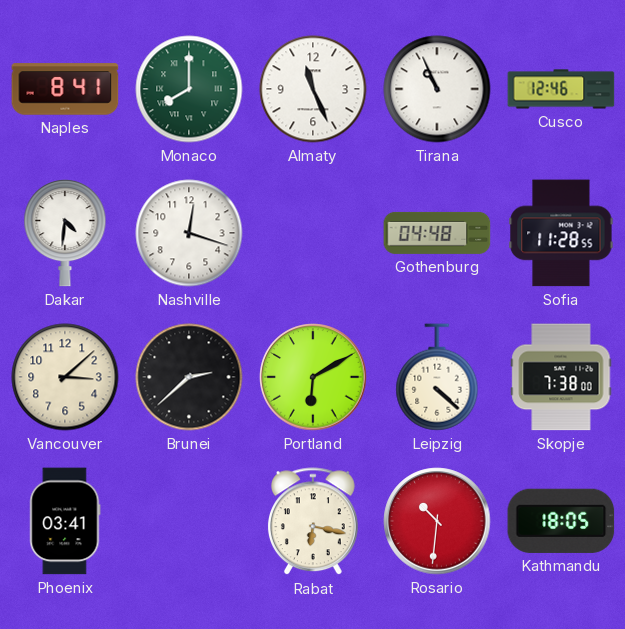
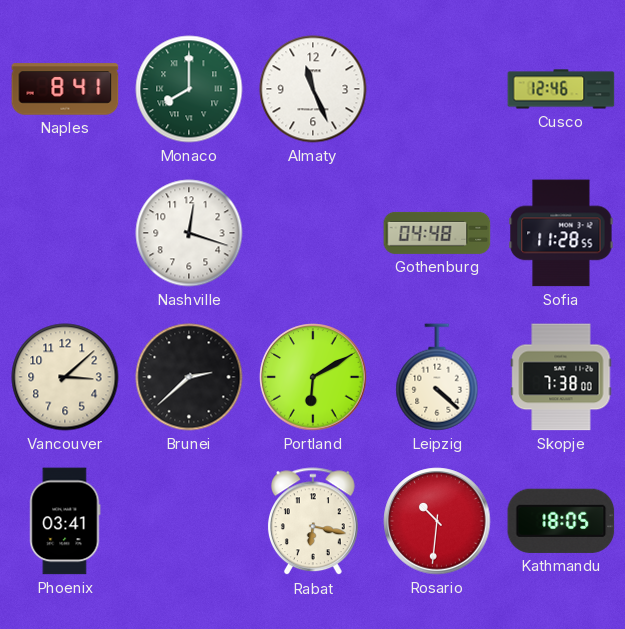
Tirana: 10:56 -> none
Dakar: 4:31 -> none
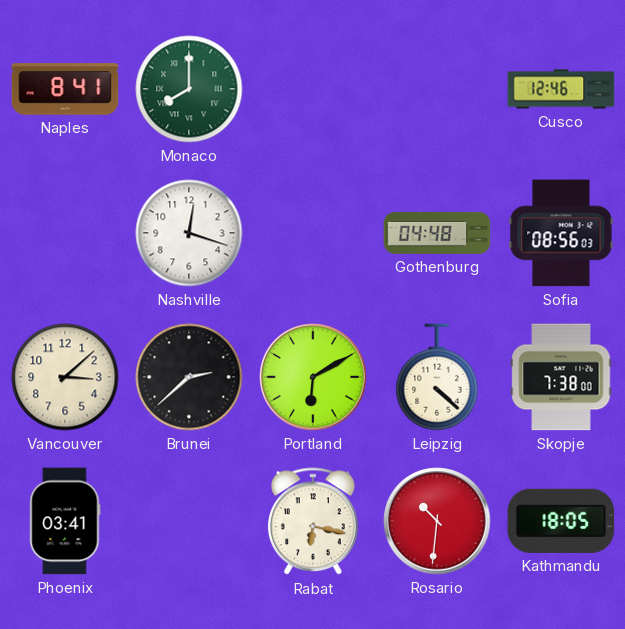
Almaty: 11:26 -> none
Sofia: 11:28 -> 08:56
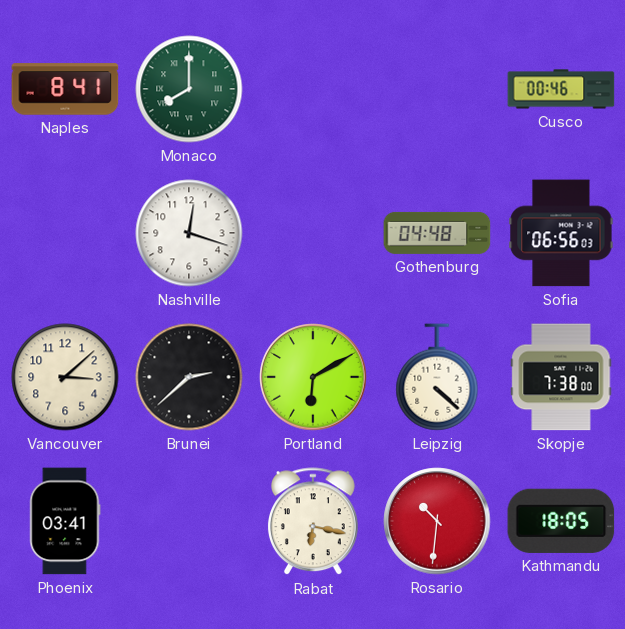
Cusco: 12:46 -> 00:46
Sofia: 08:56 -> 06:56
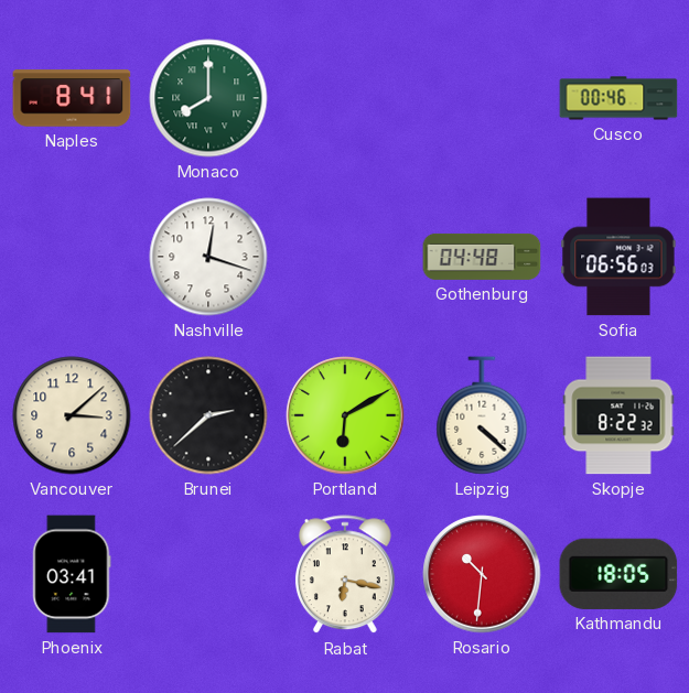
Skopje: 7:38 -> 8:22
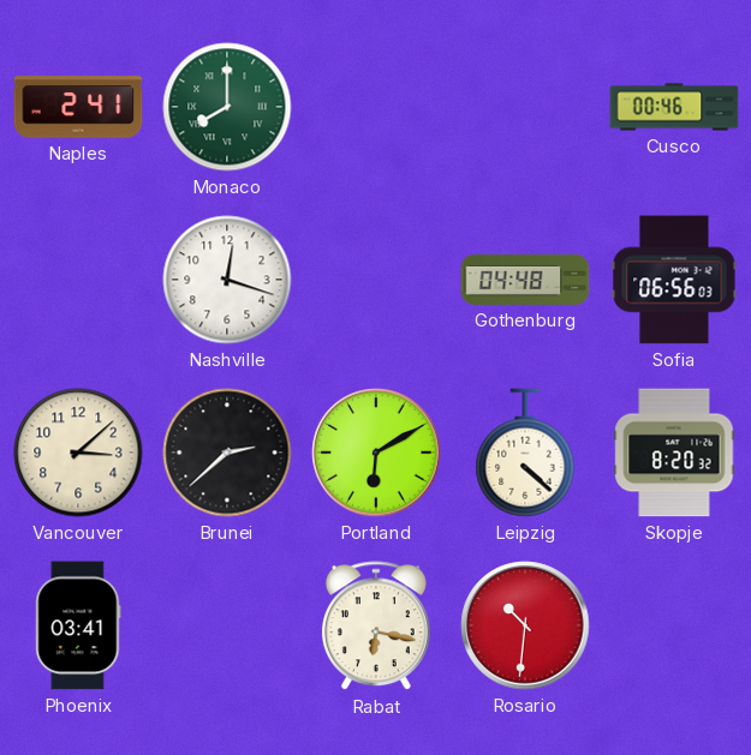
Naples: 8:41 -> 2:41
Skopje: 8:22 -> 8:20
Kathmandu: 18:05 -> none
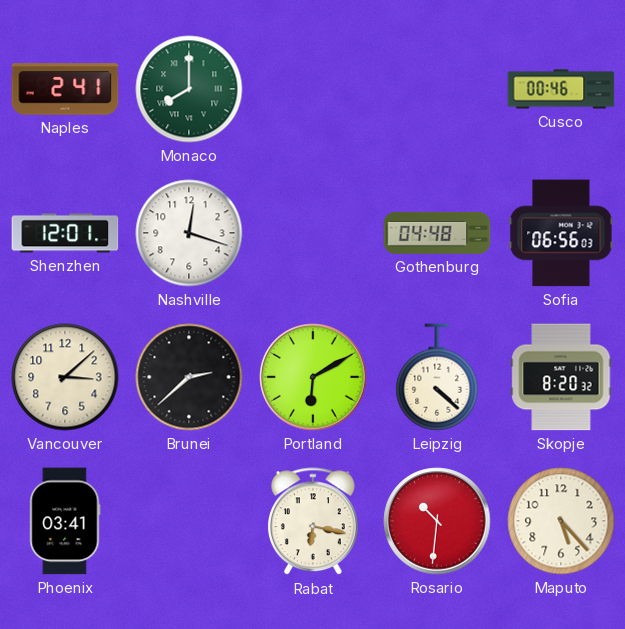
Shenzhen: none -> 12:01
Maputo: none -> 5:23
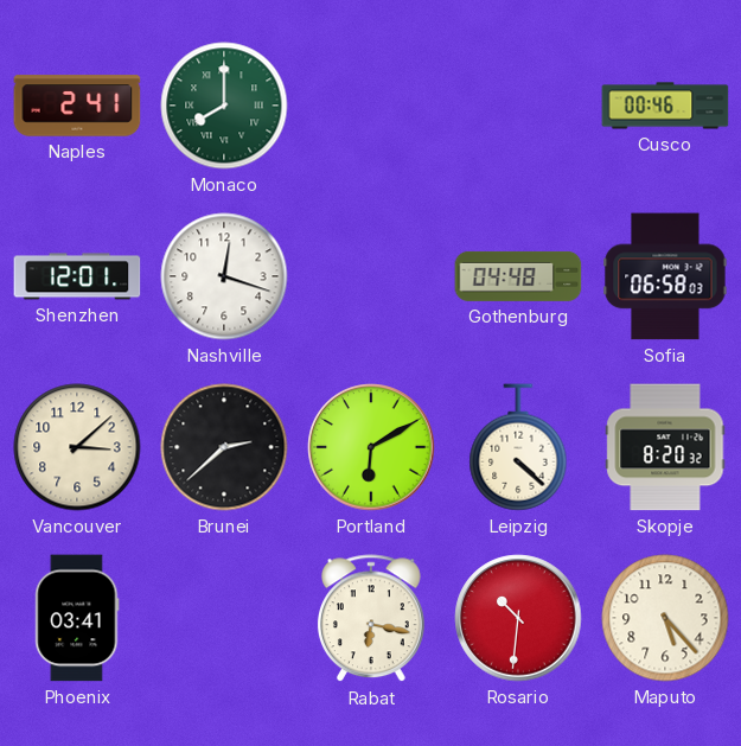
Sofia: 06:56 -> 06:58
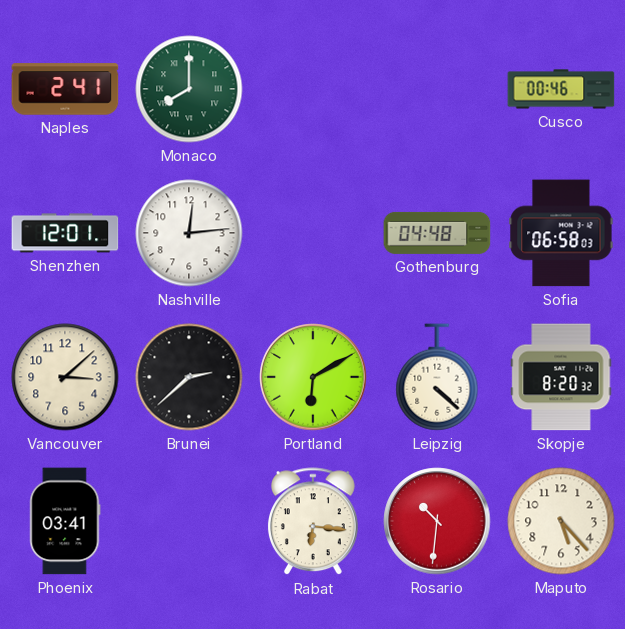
Nashville: 12:18 -> 12:14
Rabat: 6:17 -> 6:16
